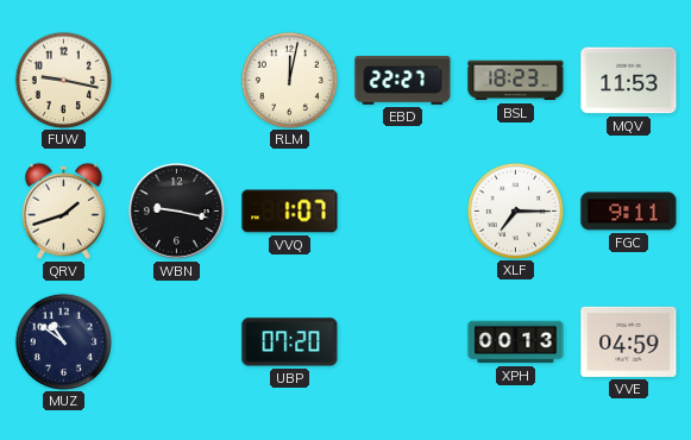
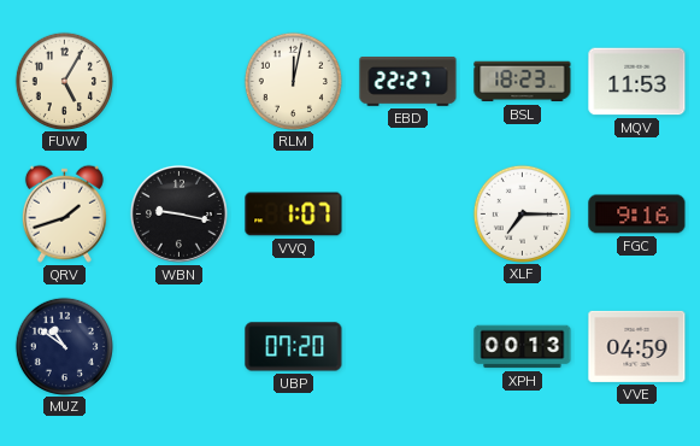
FUW: 9:17 -> 5:05
FGC: 9:11 -> 9:16
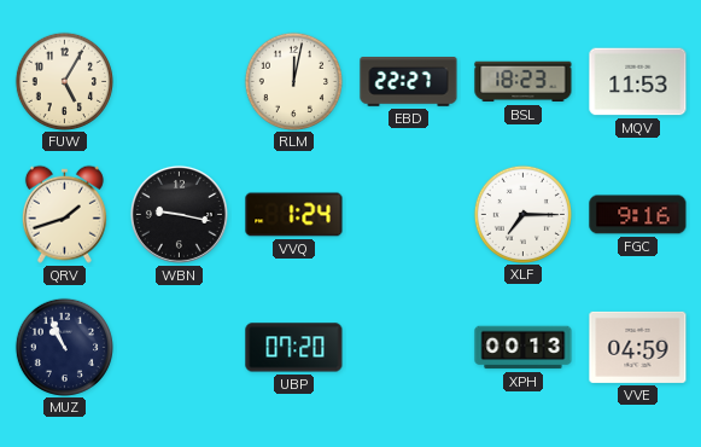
VVQ: 1:07 -> 1:24
MUZ: 10:51 -> 10:56
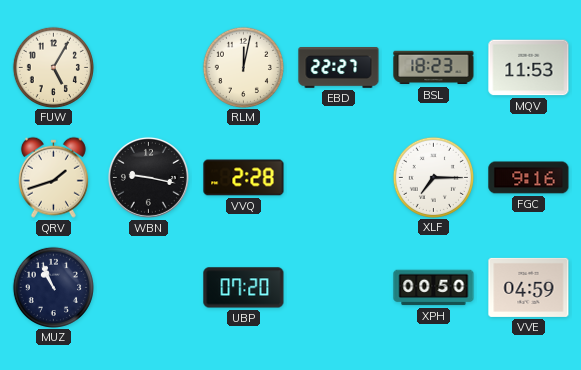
VVQ: 1:24 -> 2:28
XPH: 00:13 -> 00:50
